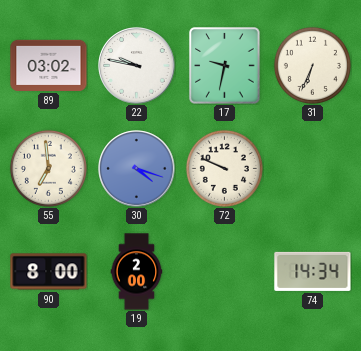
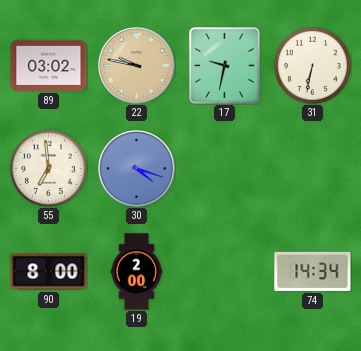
22 dial: white -> champagne
31: 6:34 -> 6:32
72: 9:49 -> none
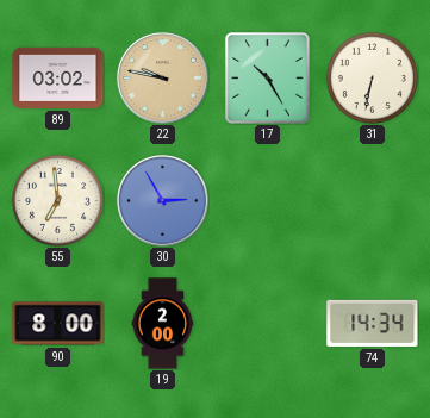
17: 9:32 -> 10:25
30: 4:18 -> 2:55
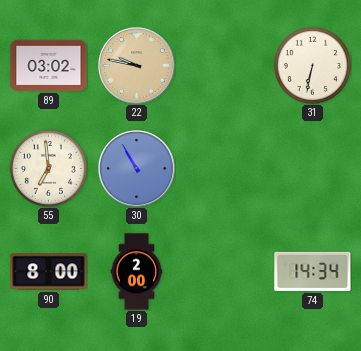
17: 10:25 -> none
30: 2:55 -> 10:55
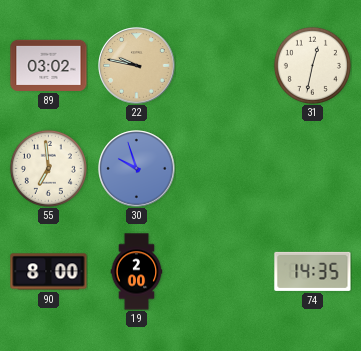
31: 6:32 -> 12:32
30: 10:55 -> 9:57
74: 14:34 -> 14:35
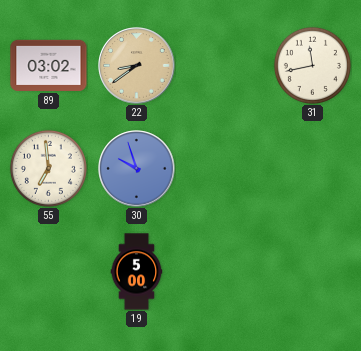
22: 9:47 -> 8:39
31: 12:32 -> 11:43
90: 8:00 -> none
19: 2:00 -> 5:00
74: 14:35 -> none
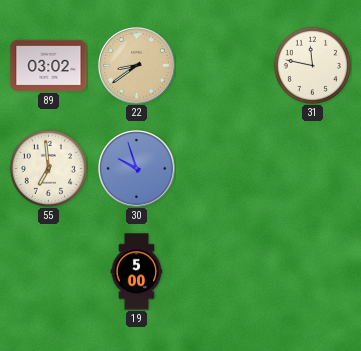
31: 11:43 -> 11:47
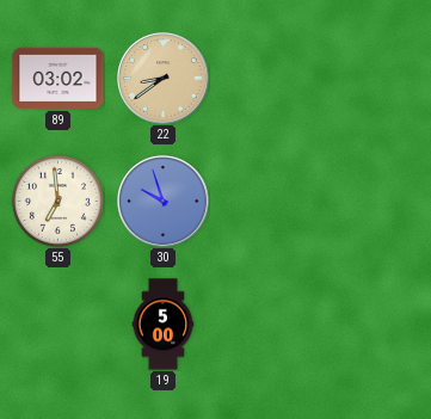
31: 11:47 -> none
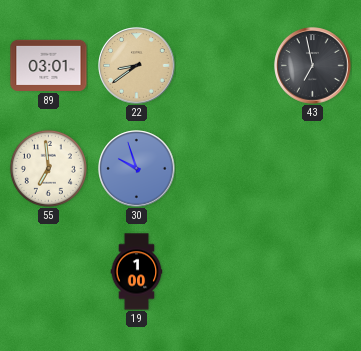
89: 03:02 -> 03:01
43: none -> 6:58
19: 5:00 -> 1:00
